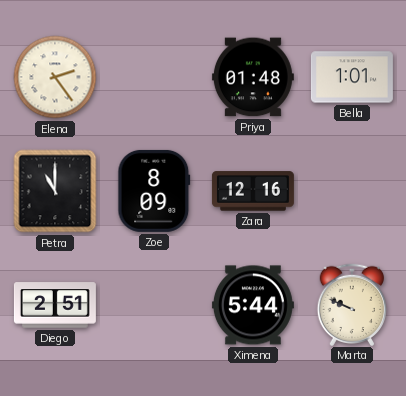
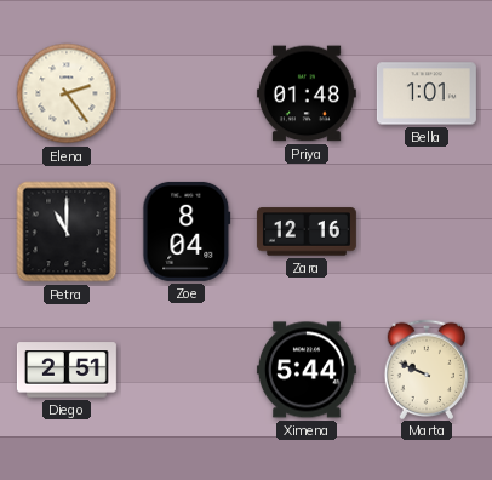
Zoe: 8:09 -> 8:04
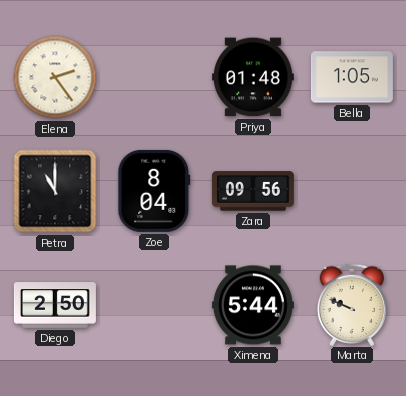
Bella: 1:01 -> 1:05
Zara: 12:16 -> 09:56
Diego: 2:51 -> 2:50
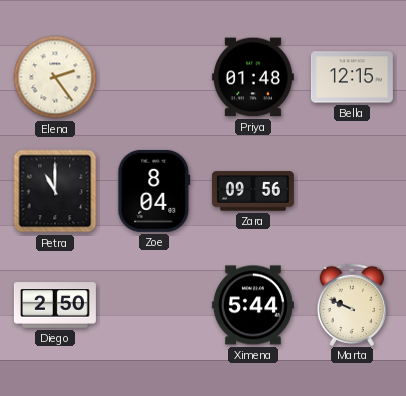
Bella: 1:05 -> 12:15
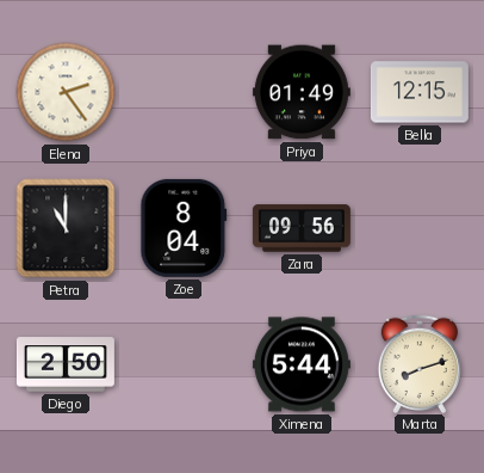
Priya: 01:48 -> 01:49
Marta: 9:49 -> 8:12
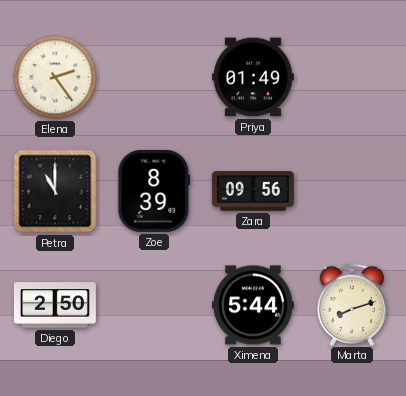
Bella: 12:15 -> none
Zoe: 8:04 -> 8:39
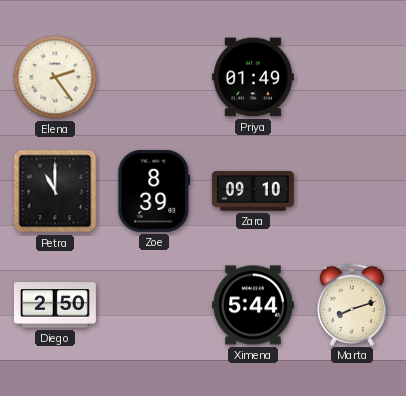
Zara: 09:56 -> 09:10
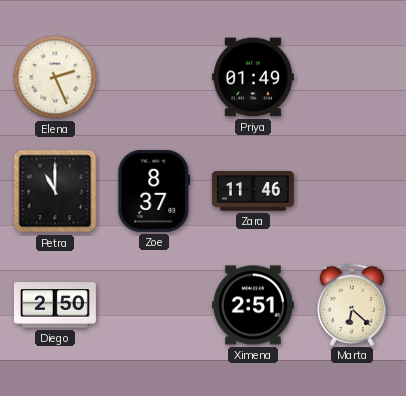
Elena: 2:24 -> 2:26
Zoe: 8:39 -> 8:37
Zara: 09:10 -> 11:46
Ximena: 5:44 -> 2:51
Marta: 8:12 -> 6:22
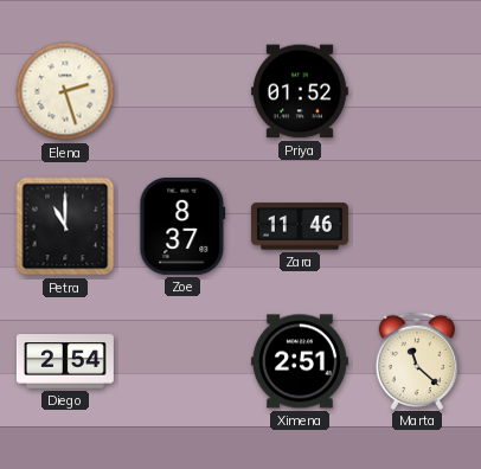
Elena: 2:26 -> 2:27
Priya: 01:49 -> 01:52
Diego: 2:50 -> 2:54
Marta: 6:22 -> 11:22
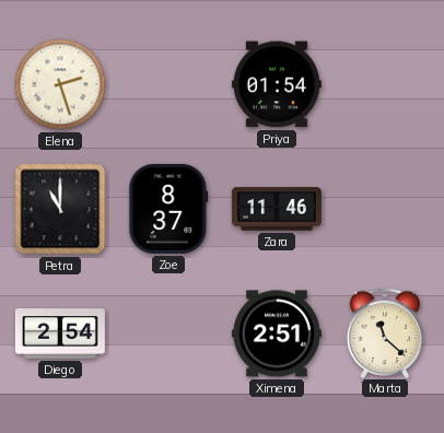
Priya: 01:52 -> 01:54
